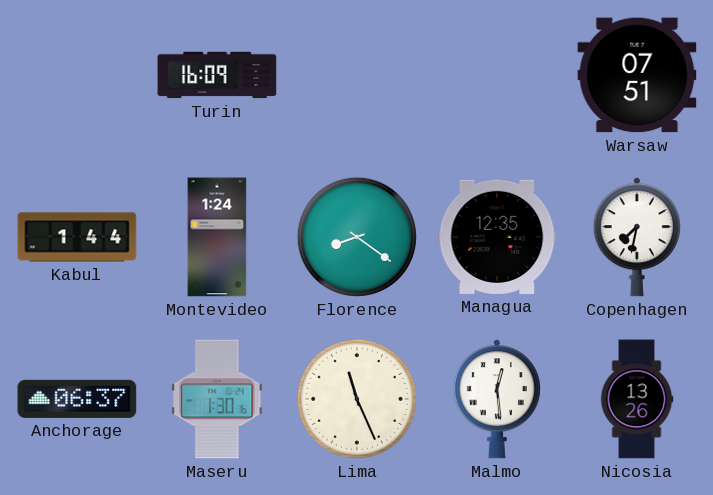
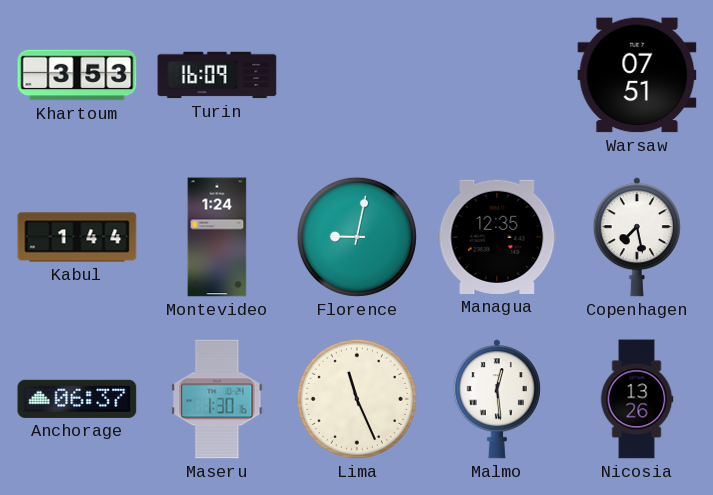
Khartoum: none -> 3:53
Florence: 8:21 -> 9:02
Copenhagen: 7:32 -> 7:28
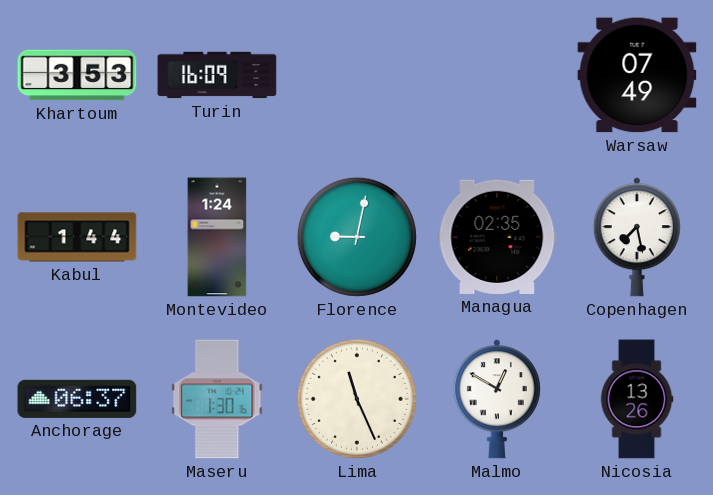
Warsaw: 07:51 -> 07:49
Managua: 12:35 -> 02:35
Malmo: 12:29 -> 12:50
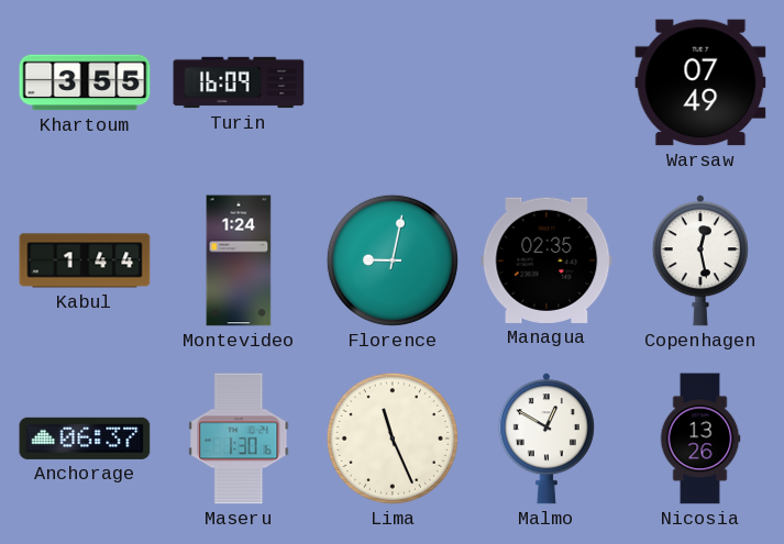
Khartoum: 3:53 -> 3:55
Copenhagen: 7:28 -> 12:28
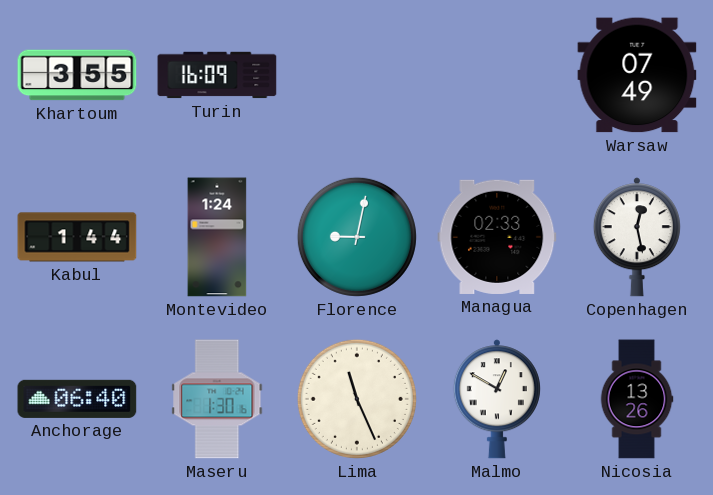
Managua: 02:35 -> 02:33
Anchorage: 06:37 -> 06:40
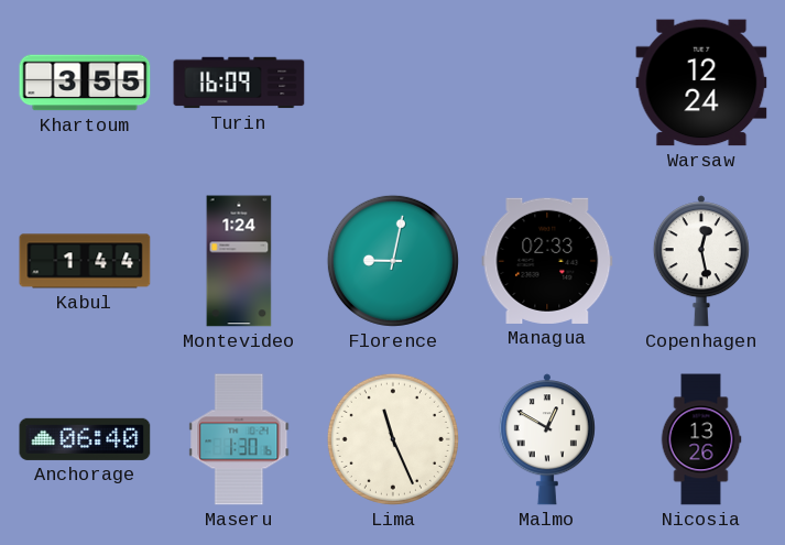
Warsaw: 07:49 -> 12:24
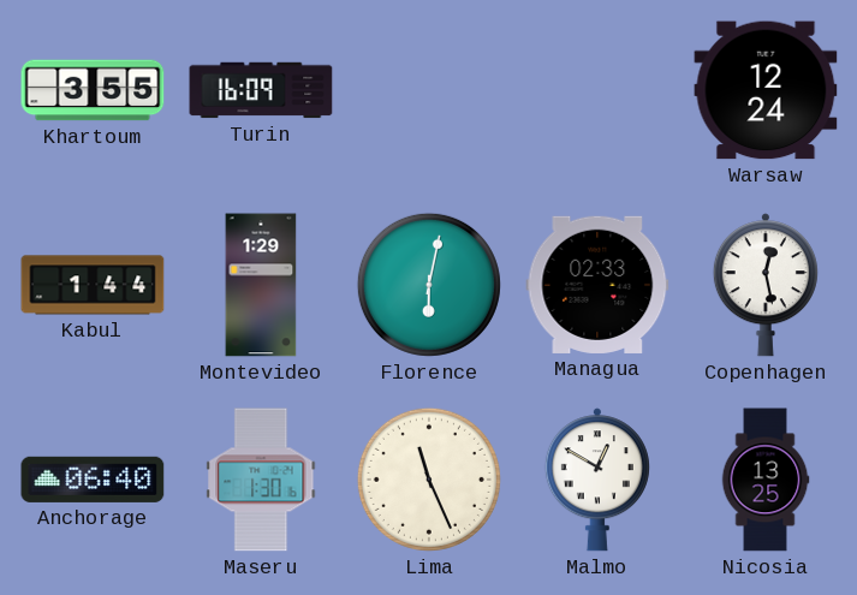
Montevideo: 1:24 -> 1:29
Florence: 9:02 -> 6:02
Nicosia: 13:26 -> 13:25
